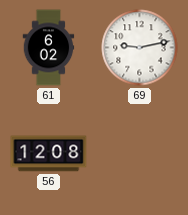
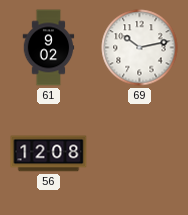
61: 6:02 -> 9:02
69: 9:13 -> 10:13
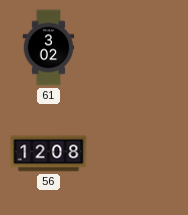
61: 9:02 -> 3:02
69: 10:13 -> none
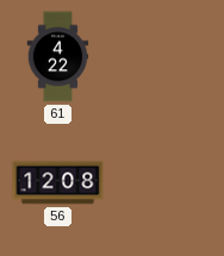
61: 3:02 -> 4:22
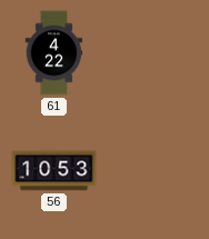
56: 12:08 -> 10:53
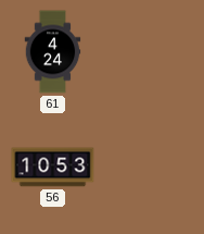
61: 4:22 -> 4:24
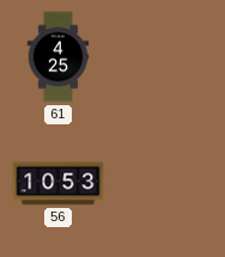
61: 4:24 -> 4:25
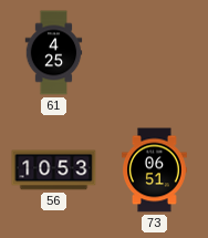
73: none -> 06:51
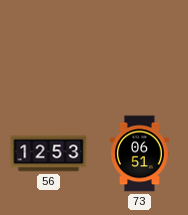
61: 4:25 -> none
56: 10:53 -> 12:53
